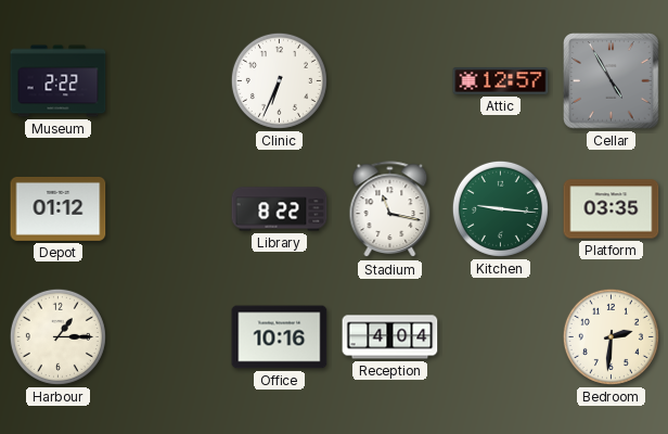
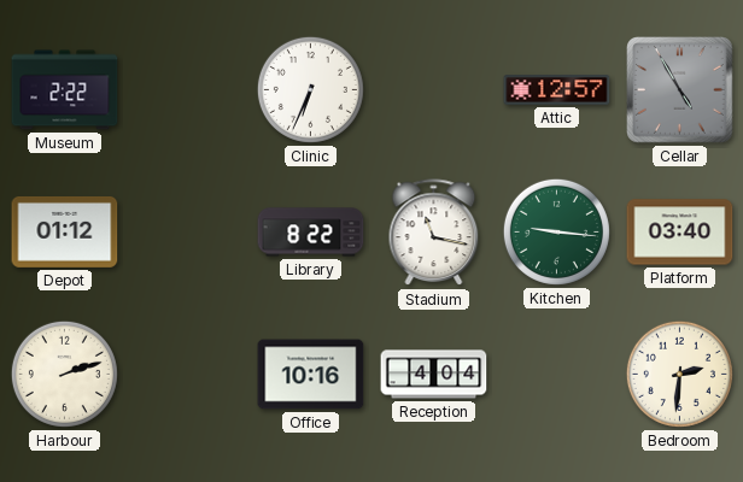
Platform: 03:35 -> 03:40
Harbour: 1:15 -> 2:12
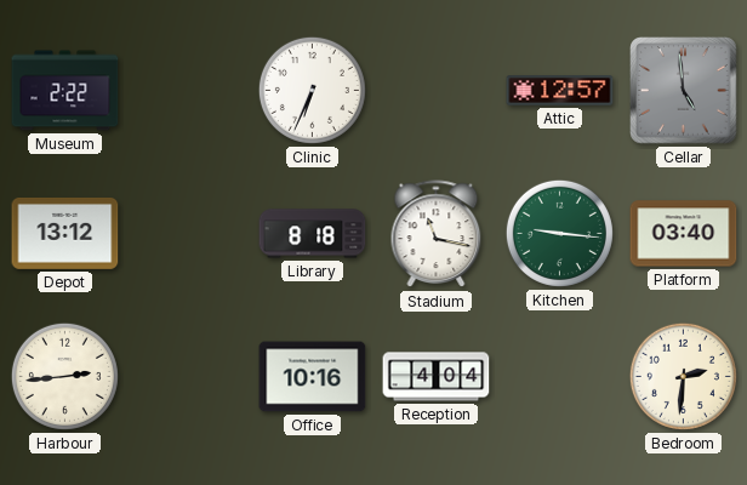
Cellar: 4:55 -> 4:59
Depot: 01:12 -> 13:12
Library: 8:22 -> 8:18
Harbour: 2:12 -> 2:44
